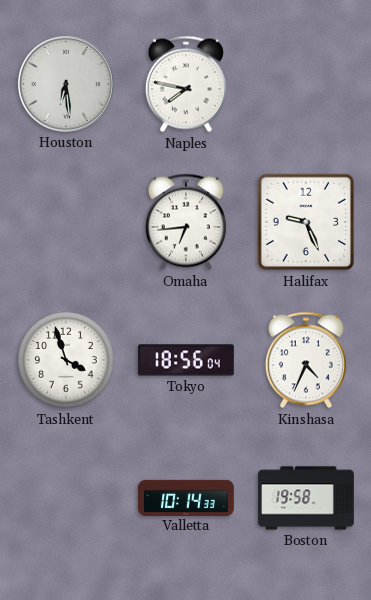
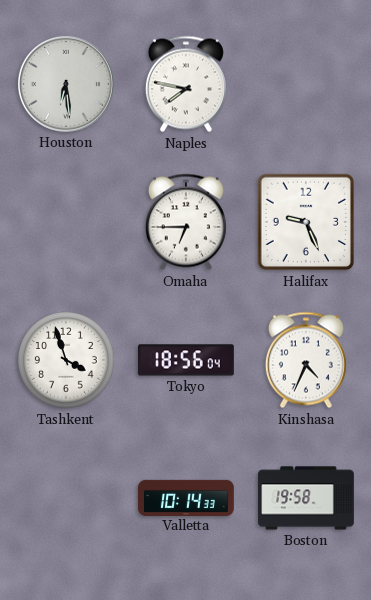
Omaha: 6:44 -> 6:45
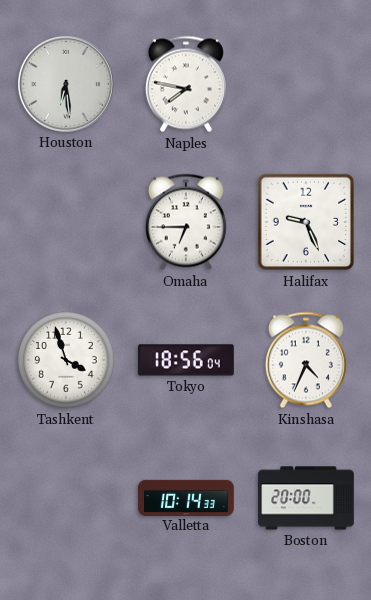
Boston: 19:58 -> 20:00
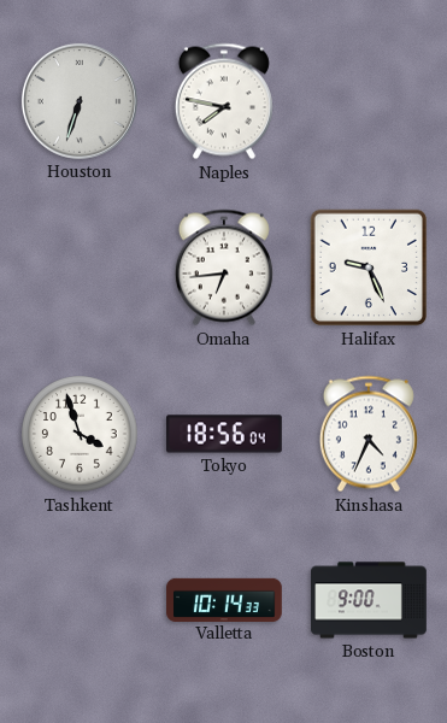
Houston: 6:29 -> 6:33
Omaha: 6:45 -> 6:44
Boston: 20:00 -> 9:00
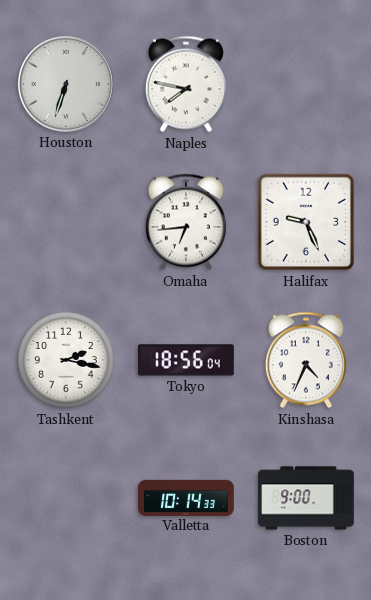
Tashkent: 3:57 -> 2:17
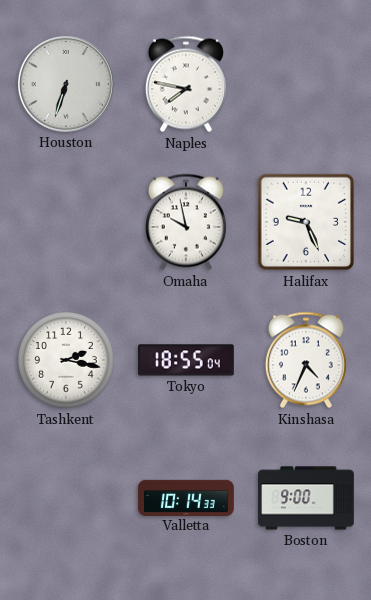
Omaha: 6:44 -> 9:58
Tokyo: 18:56 -> 18:55
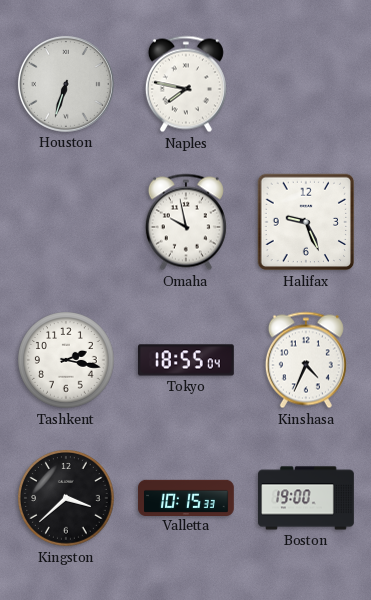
Kingston: none -> 3:38
Valletta: 10:14 -> 10:15
Boston: 9:00 -> 19:00
